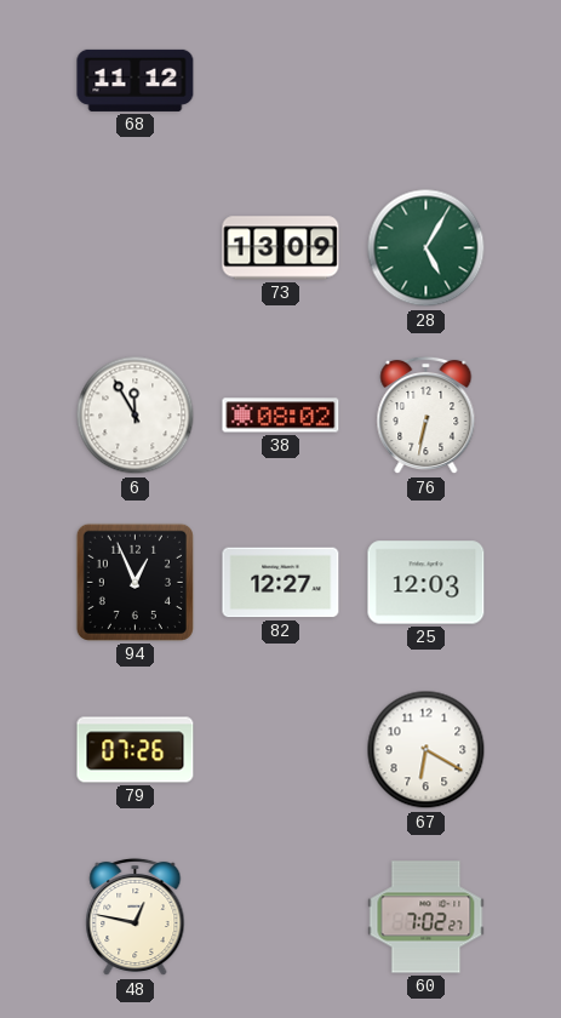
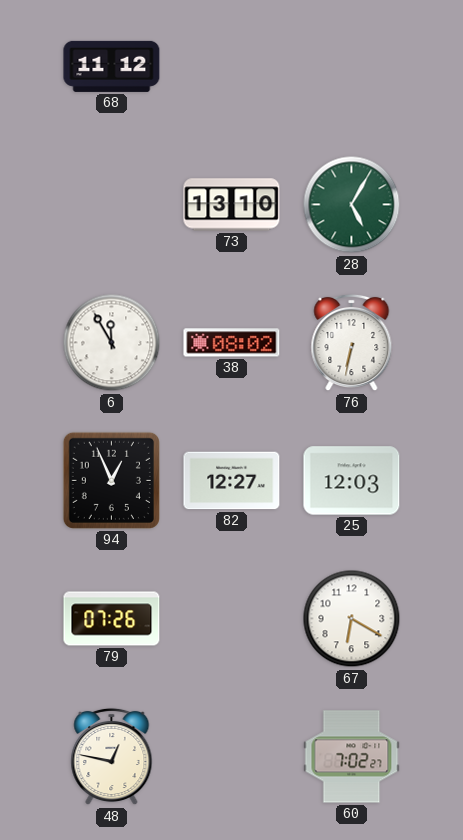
73: 13:09 -> 13:10
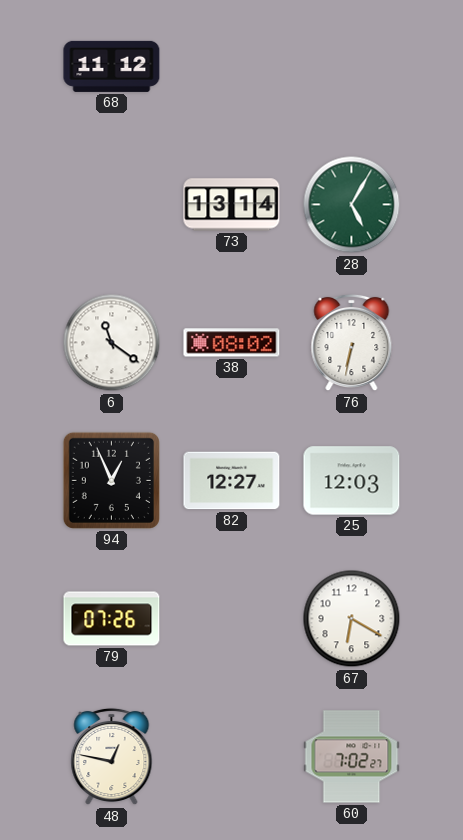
73: 13:10 -> 13:14
6: 11:55 -> 11:21
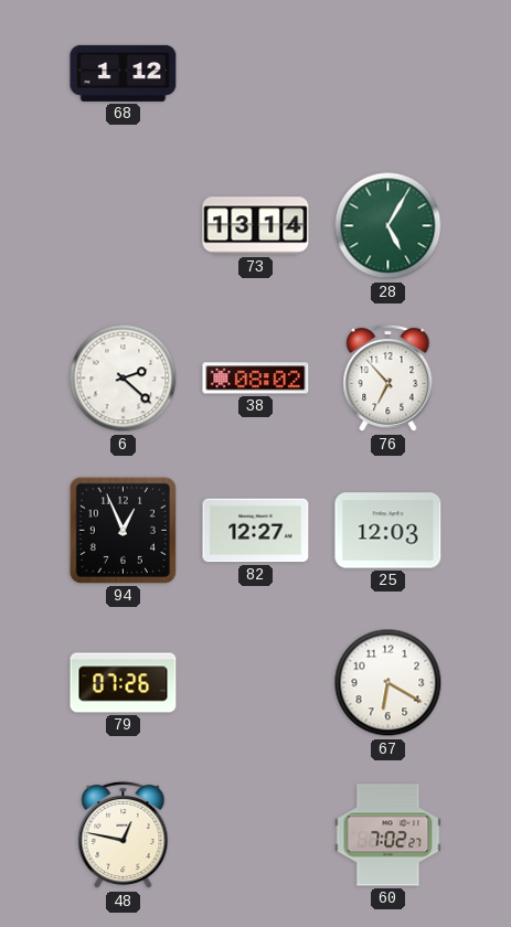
68: 11:12 -> 1:12
6: 11:21 -> 2:22
76: 6:32 -> 6:53
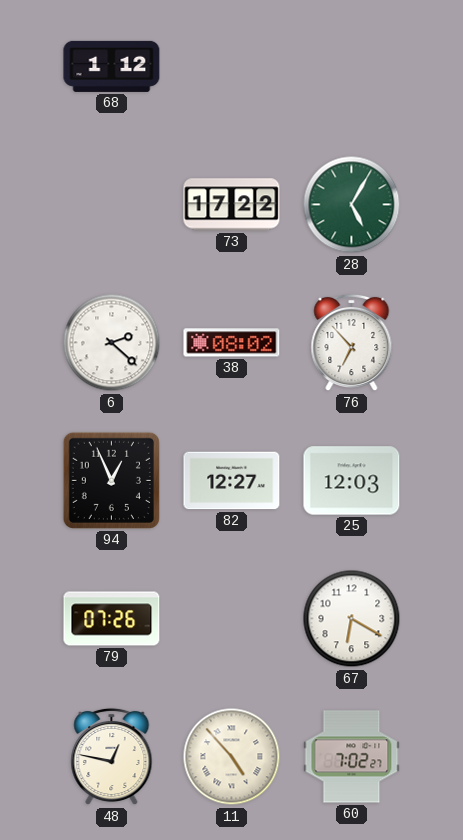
73: 13:14 -> 17:22
11: none -> 4:53
